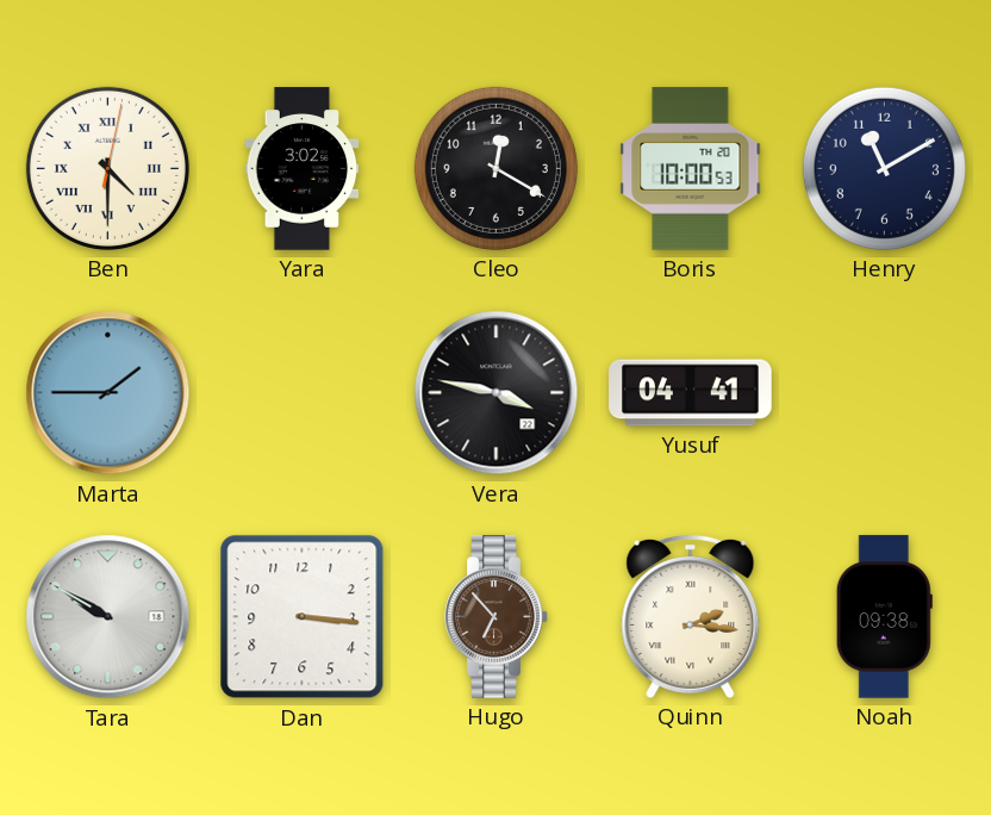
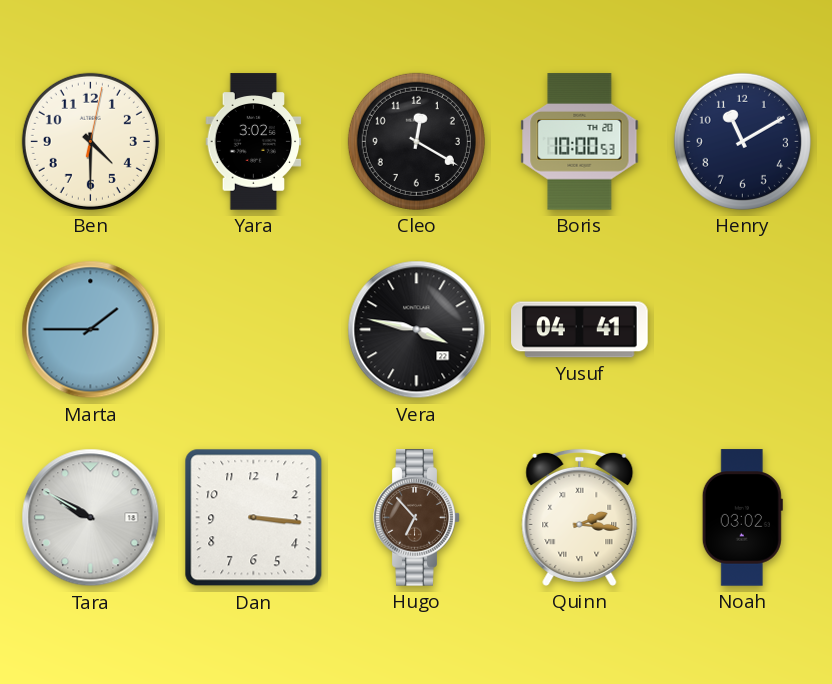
Ben numerals: Roman -> Arabic
Noah: 09:38 -> 03:02
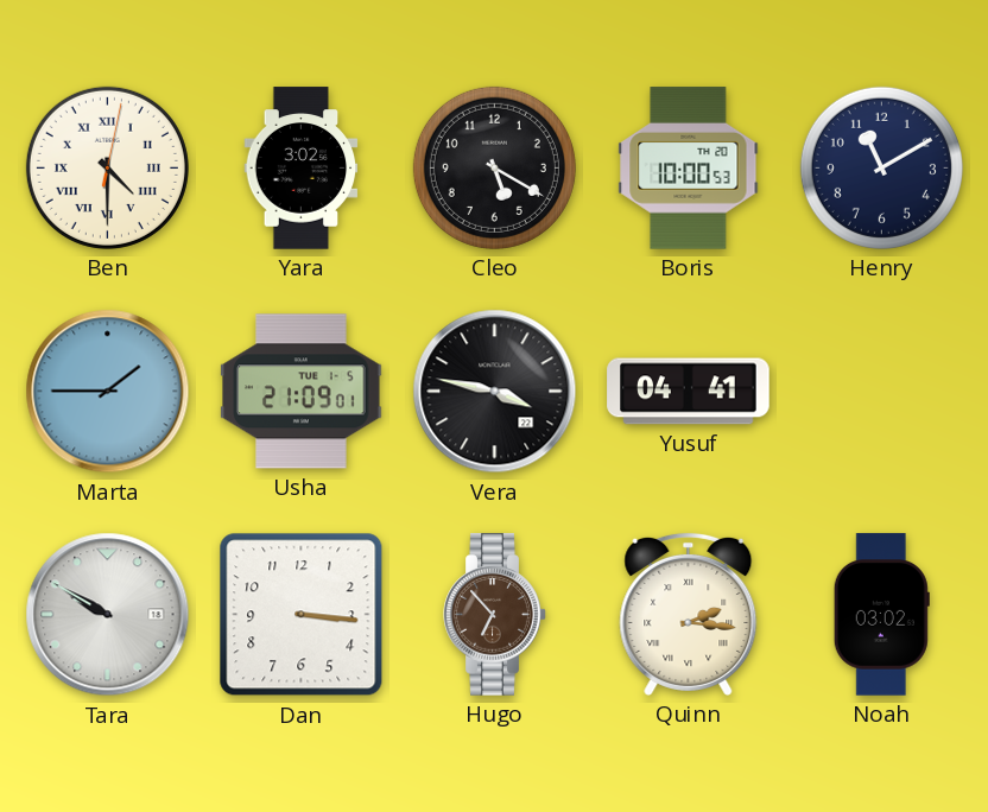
Ben numerals: Arabic -> Roman
Cleo: 12:20 -> 5:20
Usha: none -> 21:09
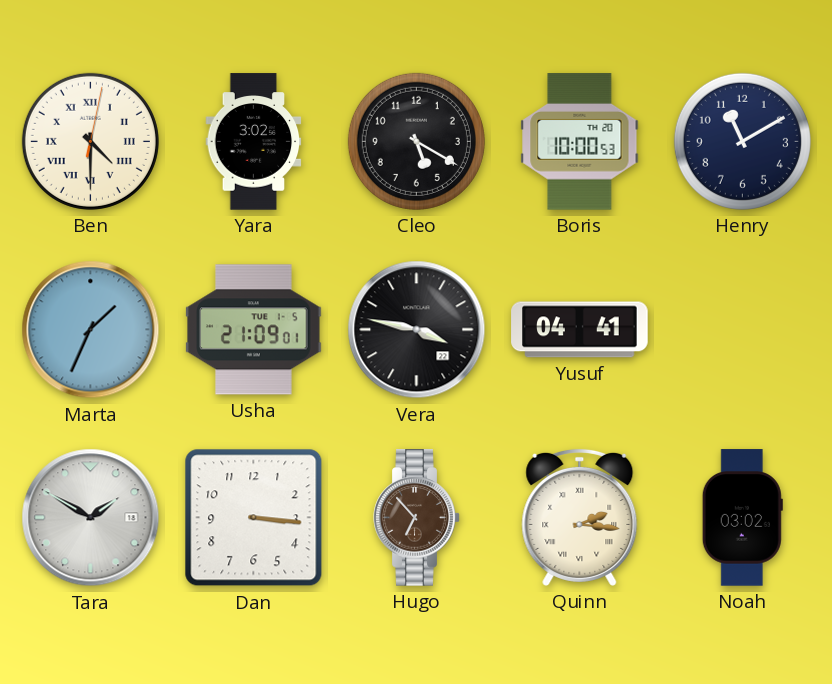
Marta: 1:45 -> 1:34
Tara: 9:50 -> 1:50
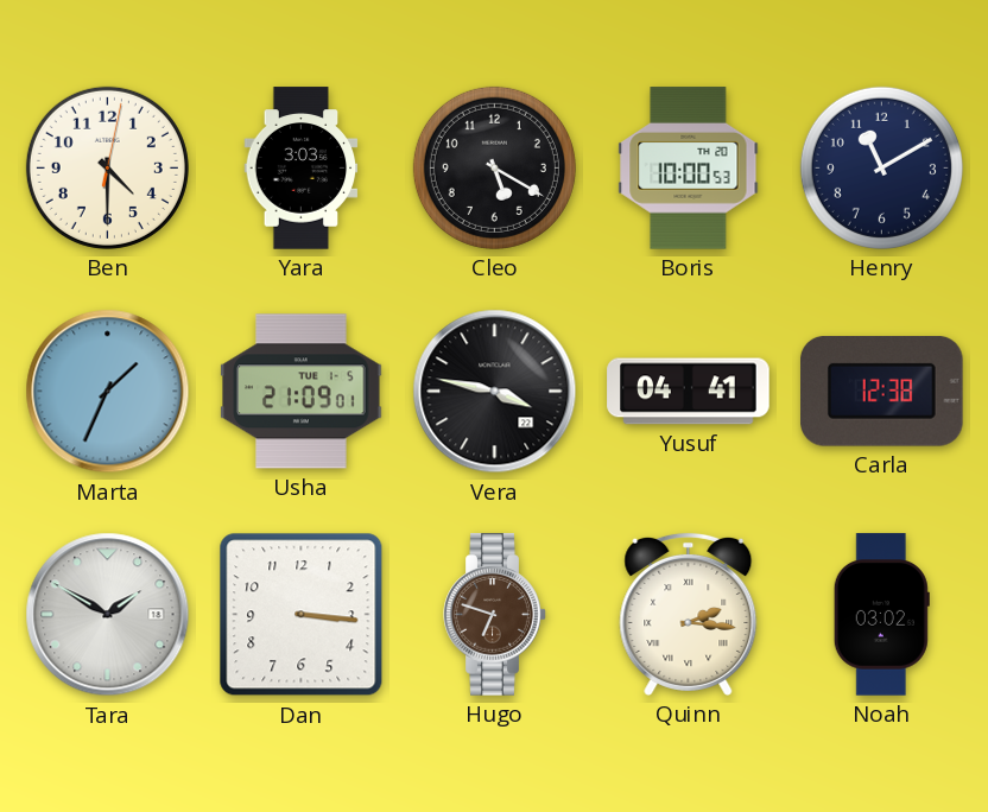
Ben numerals: Roman -> Arabic
Yara: 3:02 -> 3:03
Carla: none -> 12:38
Hugo: 6:53 -> 6:48
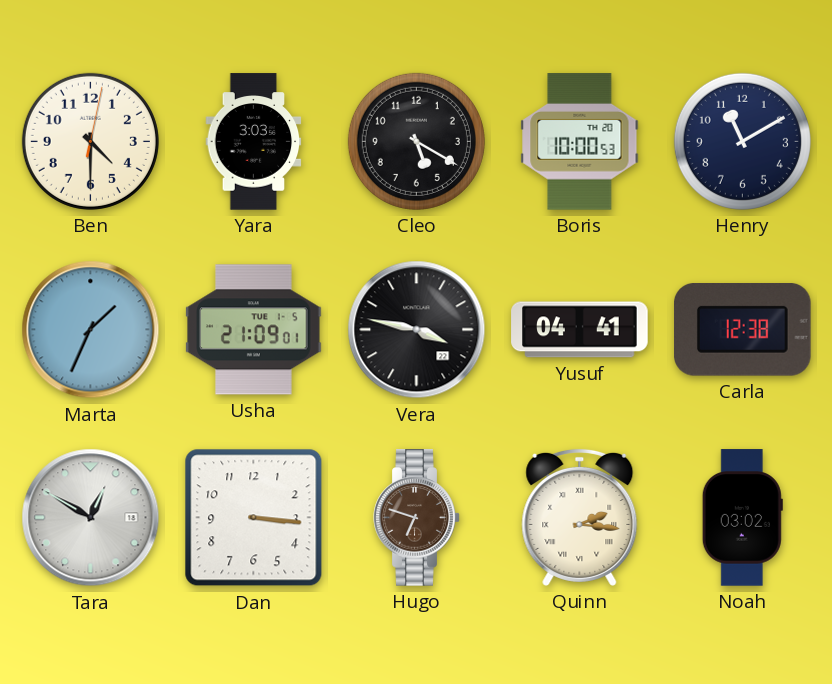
Tara: 1:50 -> 12:50
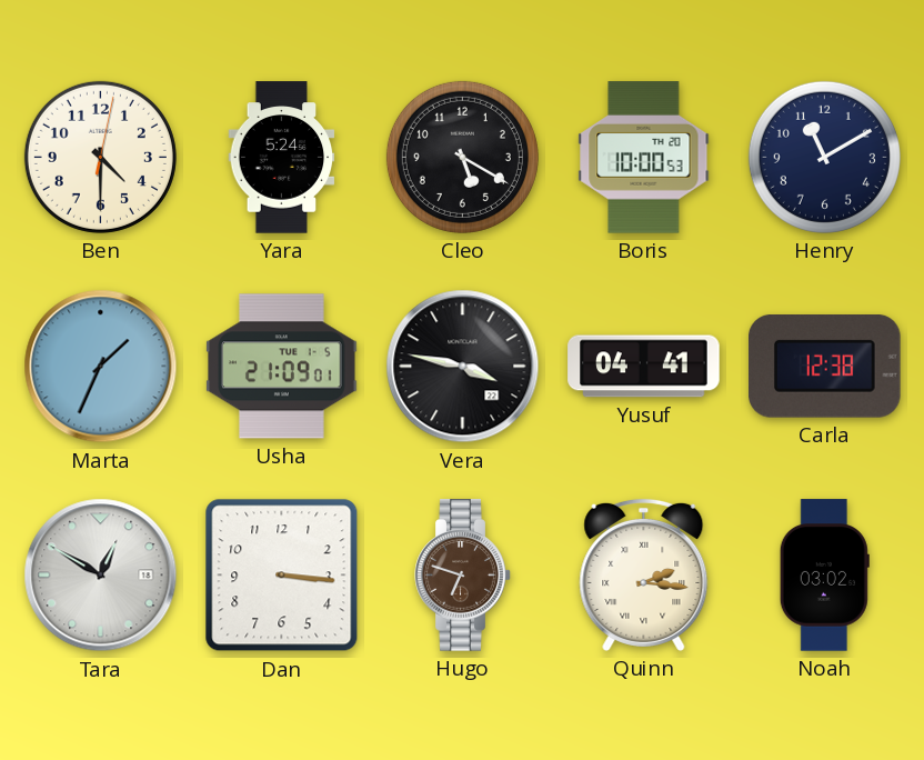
Yara: 3:03 -> 5:24
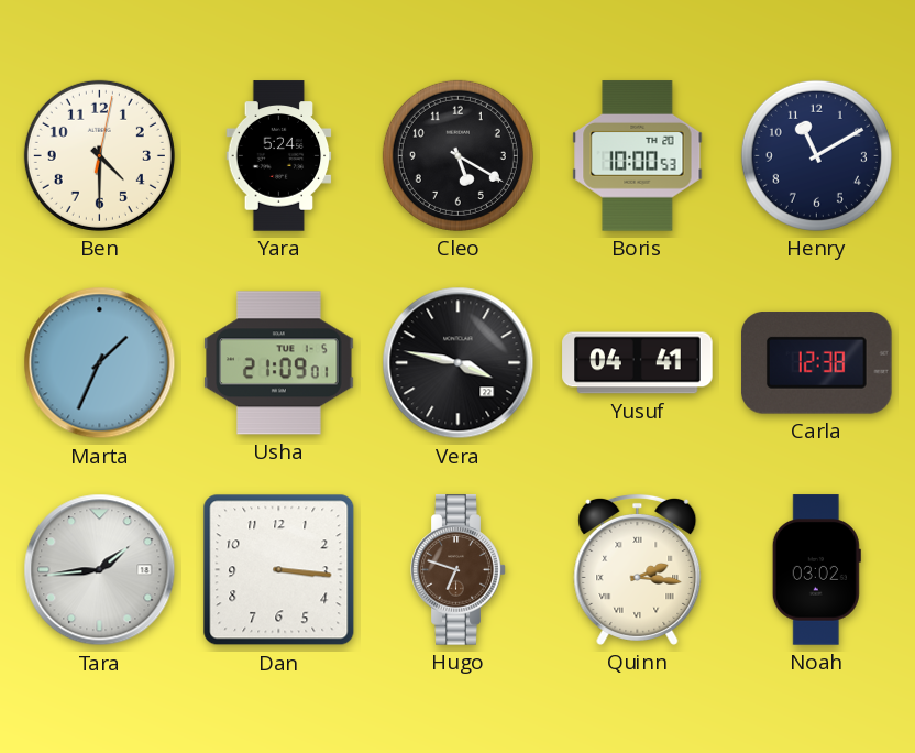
Tara: 12:50 -> 1:44
